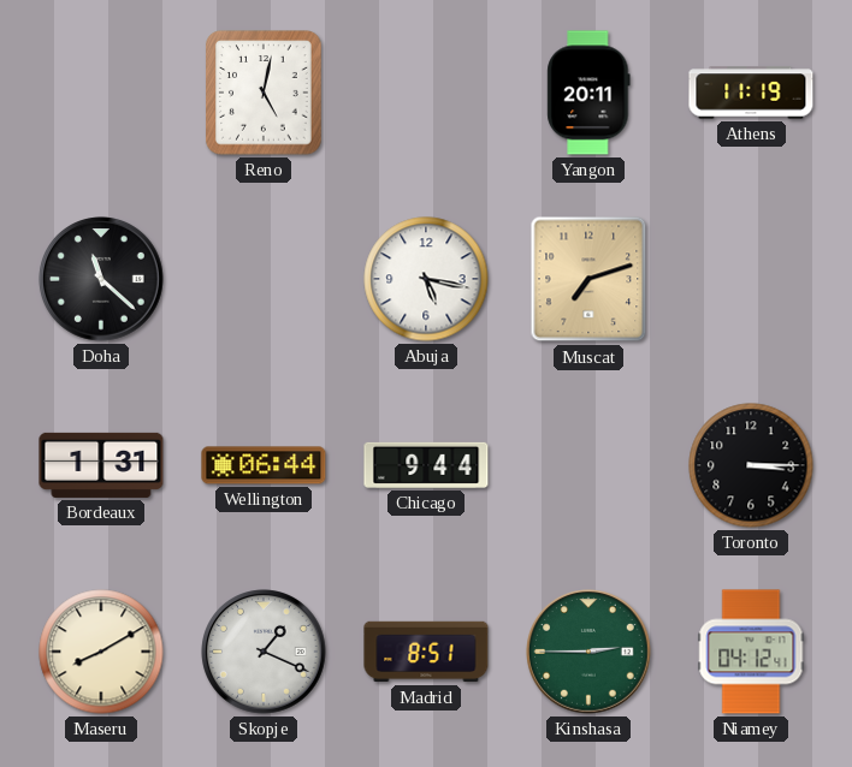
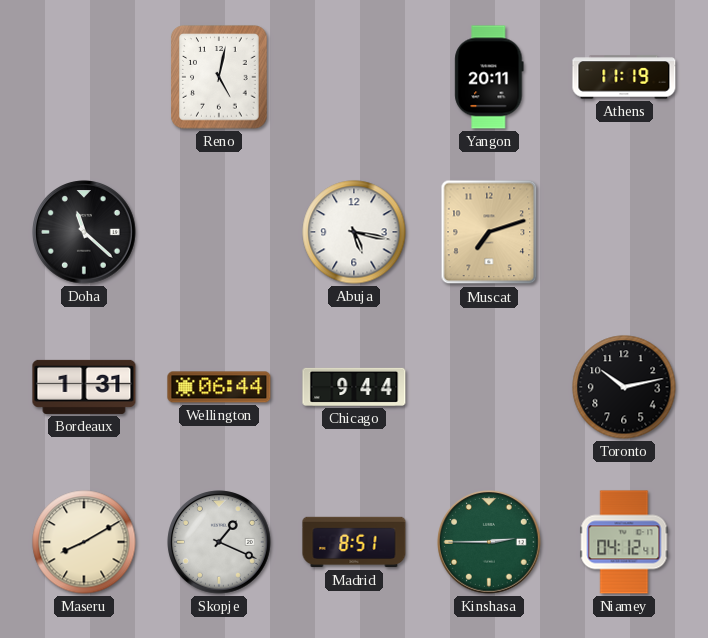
Toronto: 3:15 -> 10:13
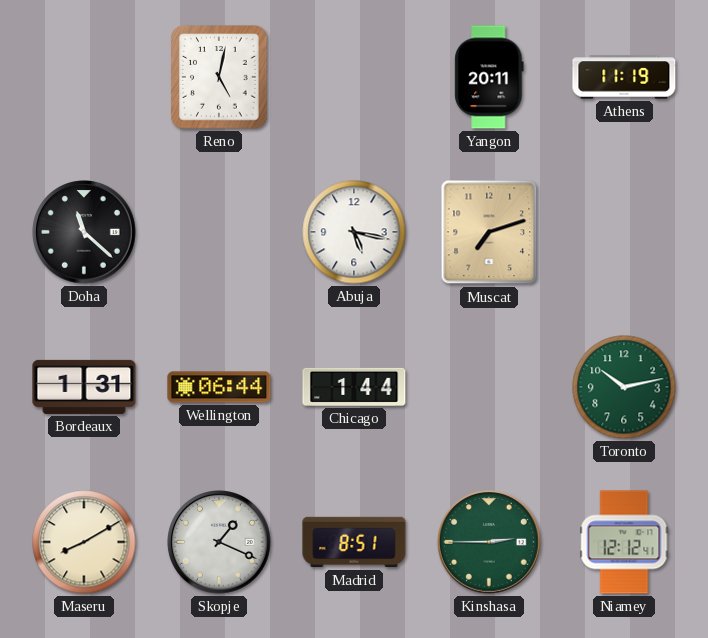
Chicago: 9:44 -> 1:44
Toronto dial: black -> green
Niamey: 04:12 -> 12:12
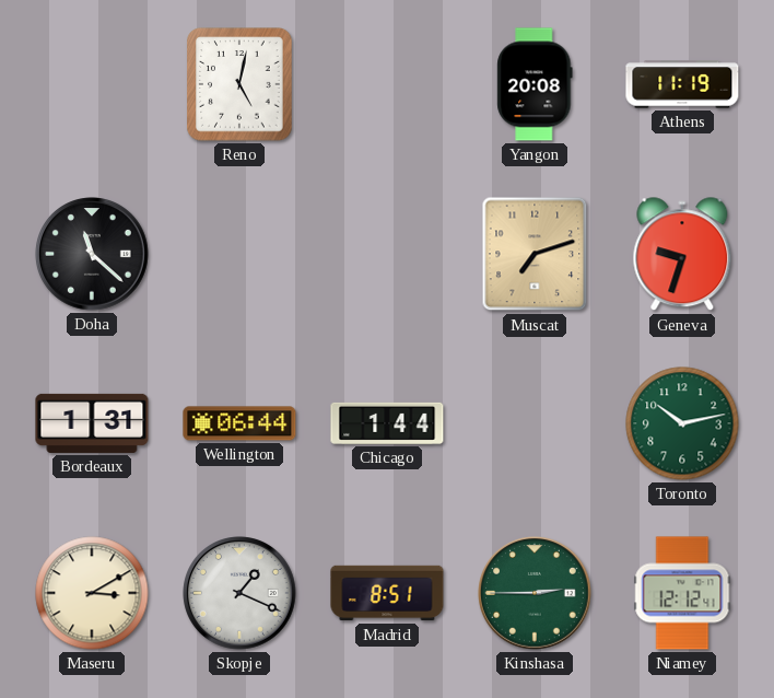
Yangon: 20:11 -> 20:08
Abuja: 5:17 -> none
Geneva: none -> 9:33
Maseru: 8:10 -> 3:10
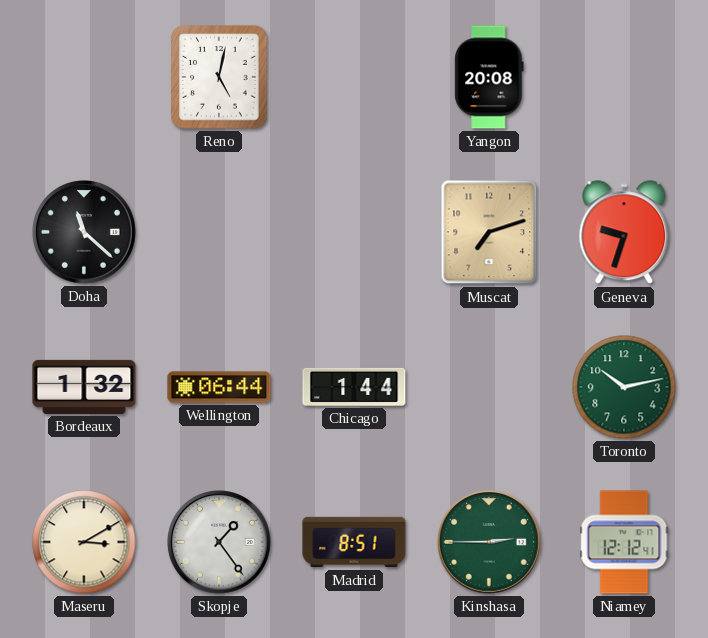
Athens: 11:19 -> none
Bordeaux: 1:31 -> 1:32
Skopje: 1:19 -> 1:24
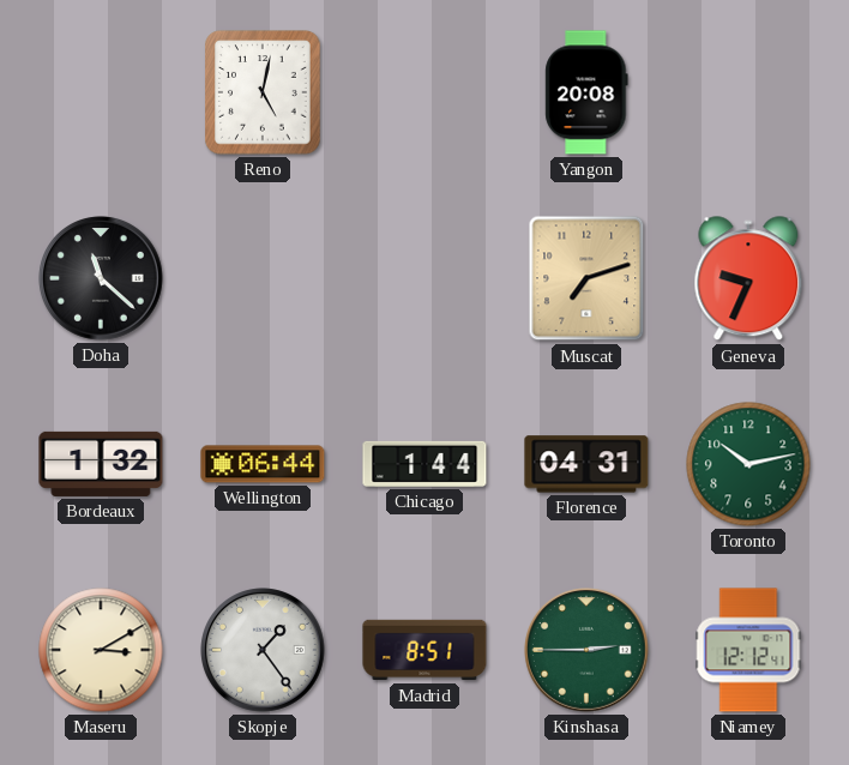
Geneva: 9:33 -> 9:34
Florence: none -> 04:31
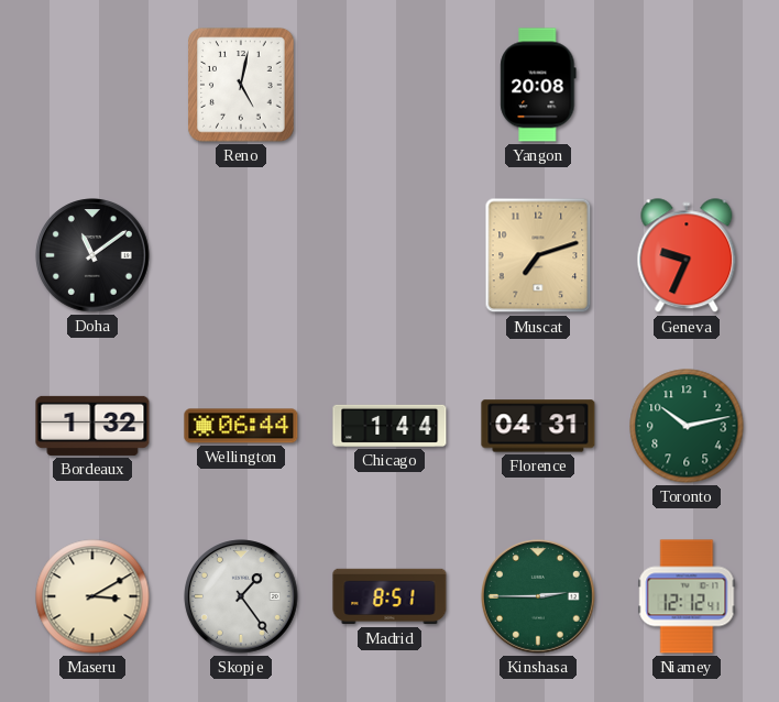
Doha: 11:22 -> 11:09
